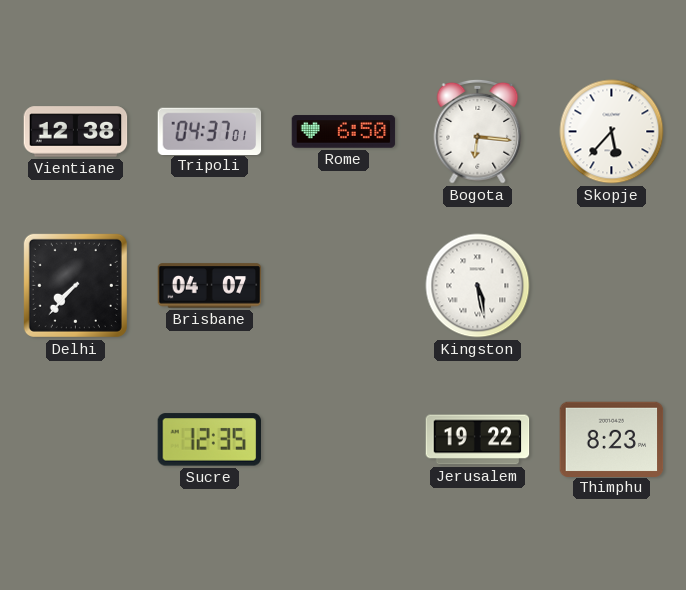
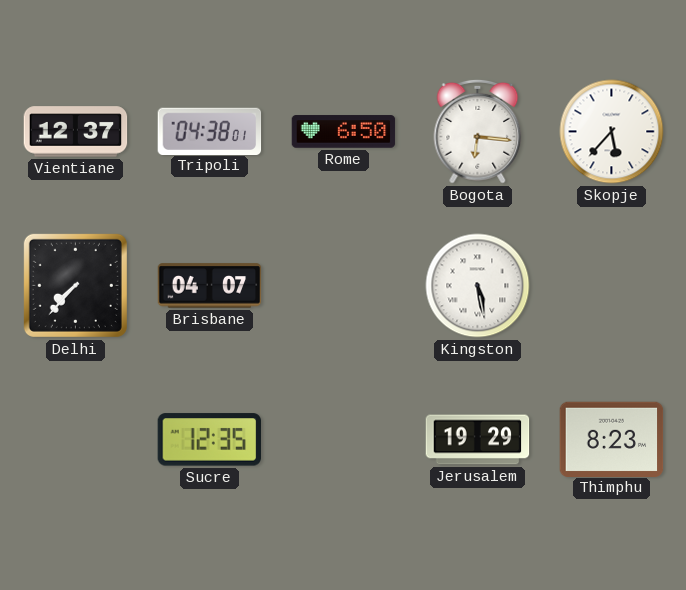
Vientiane: 12:38 -> 12:37
Tripoli: 04:37 -> 04:38
Jerusalem: 19:22 -> 19:29
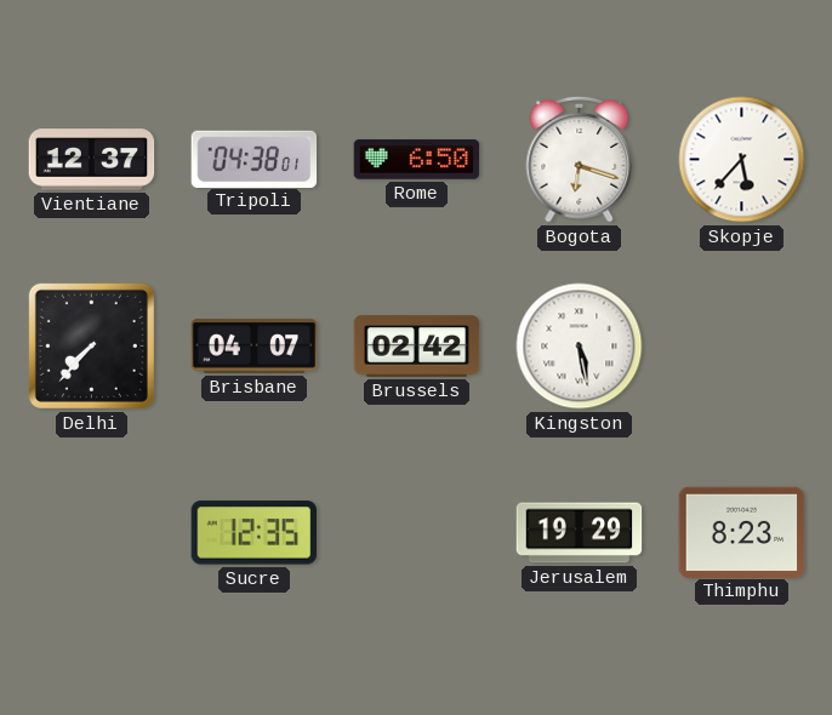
Bogota: 6:16 -> 6:18
Brussels: none -> 02:42
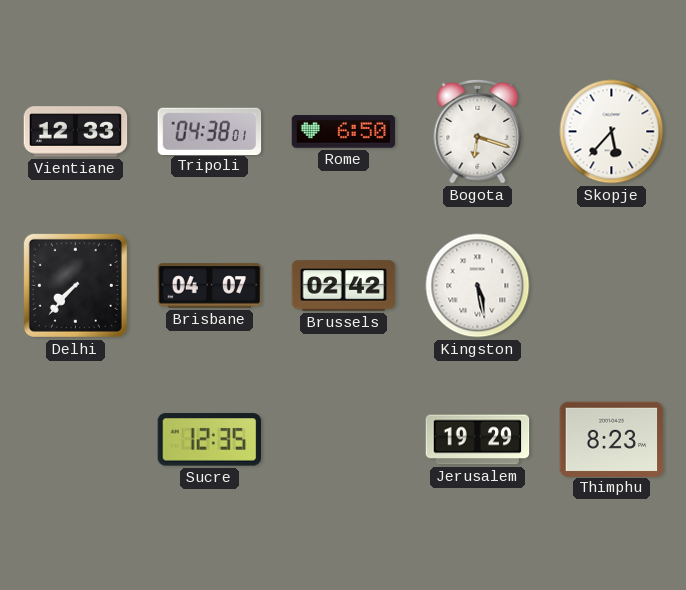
Vientiane: 12:37 -> 12:33
